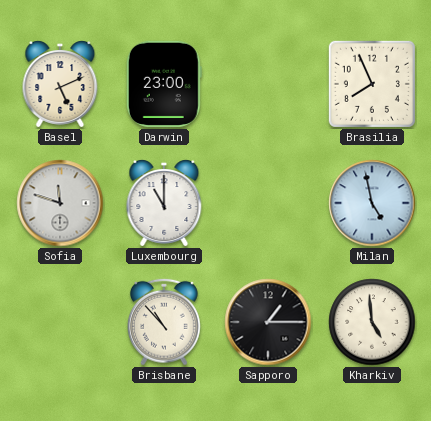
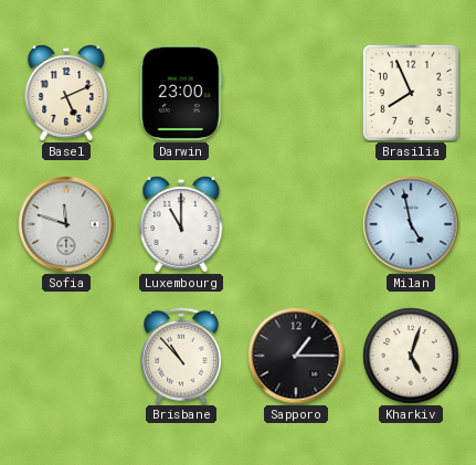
Kharkiv: 4:59 -> 5:03
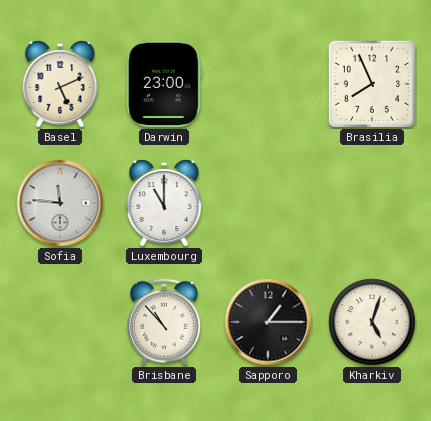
Sofia: 11:48 -> 11:46
Milan: 4:58 -> none
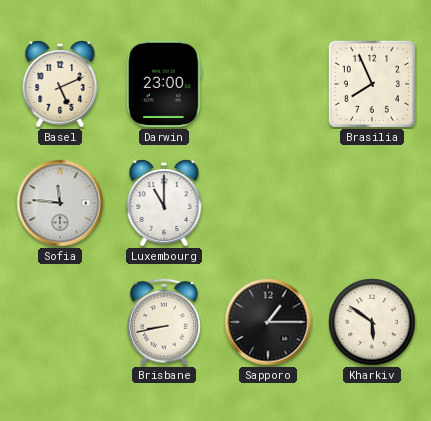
Brisbane: 10:53 -> 8:43
Kharkiv: 5:03 -> 5:51
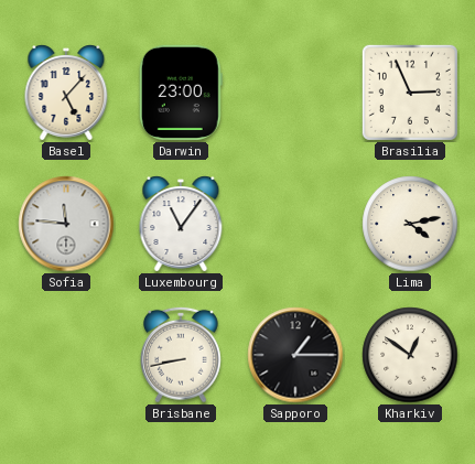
Basel: 5:11 -> 5:07
Brasilia: 7:56 -> 2:56
Luxembourg: 11:00 -> 11:06
Lima: none -> 4:13
Kharkiv: 5:51 -> 12:51
